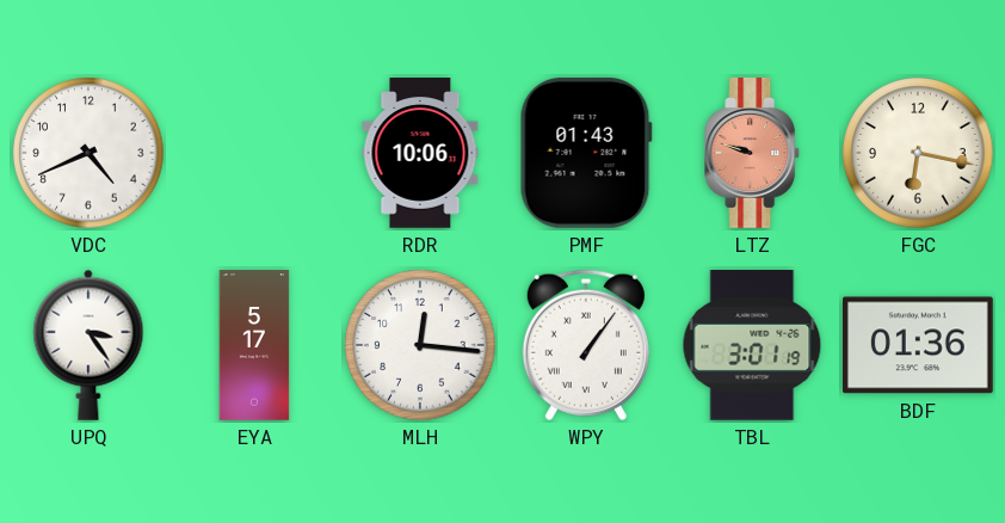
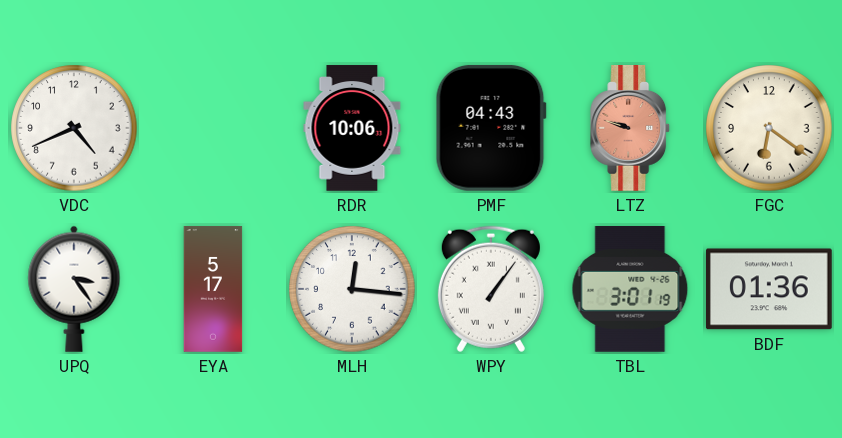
PMF: 01:43 -> 04:43
FGC: 6:17 -> 6:21
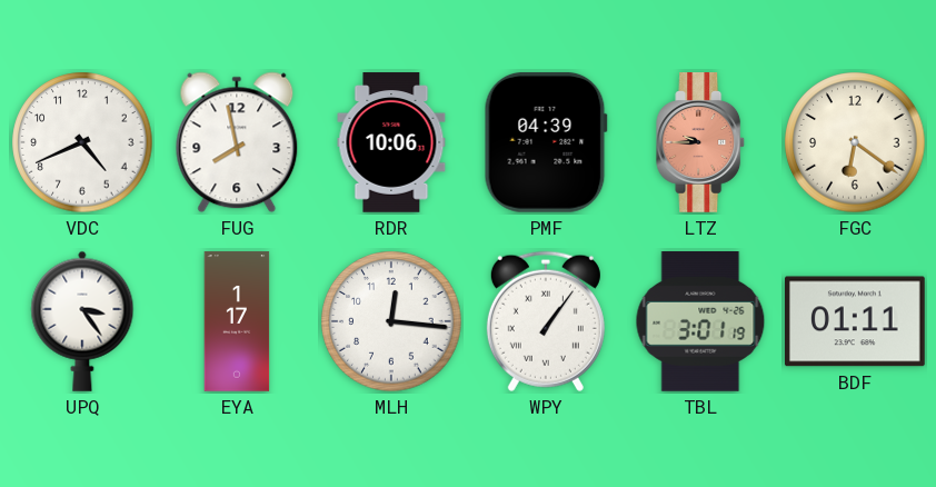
FUG: none -> 7:58
PMF: 04:43 -> 04:39
LTZ: 9:48 -> 9:45
EYA: 5:17 -> 1:17
BDF: 01:36 -> 01:11
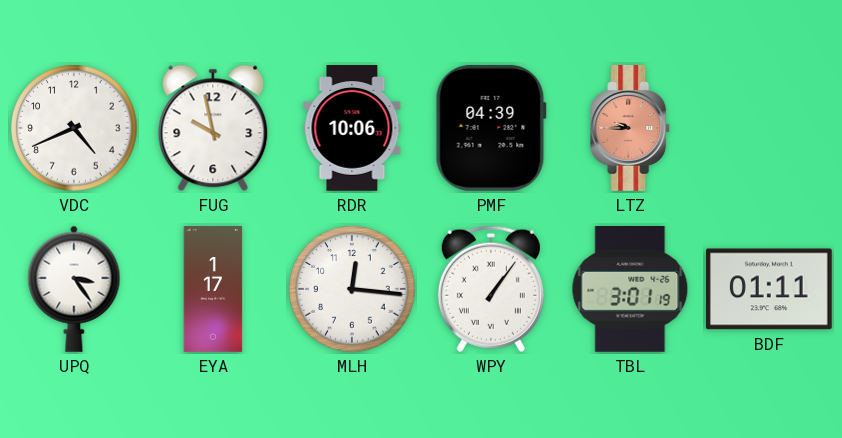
FUG: 7:58 -> 9:58
FGC: 6:21 -> none
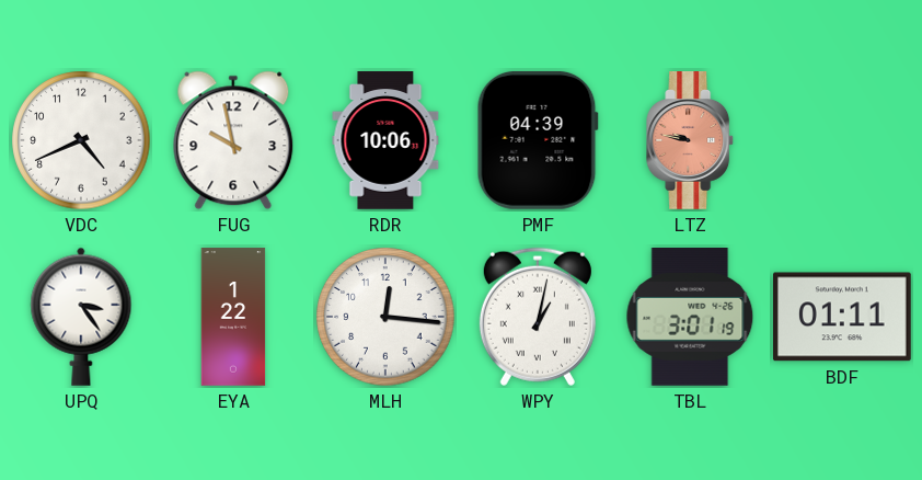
LTZ: 9:45 -> 9:47
EYA: 1:17 -> 1:22
WPY: 1:06 -> 1:02
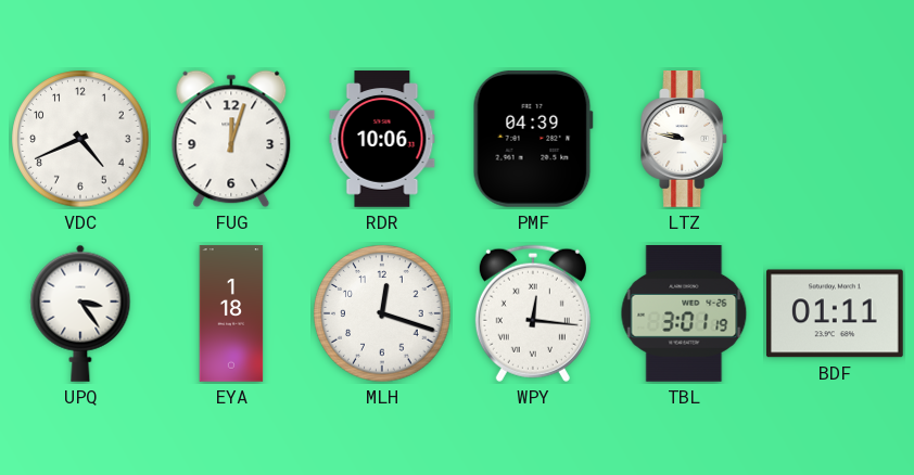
FUG: 9:58 -> 12:03
LTZ dial: salmon -> white
EYA: 1:22 -> 1:18
MLH: 12:16 -> 12:18
WPY: 1:02 -> 12:16
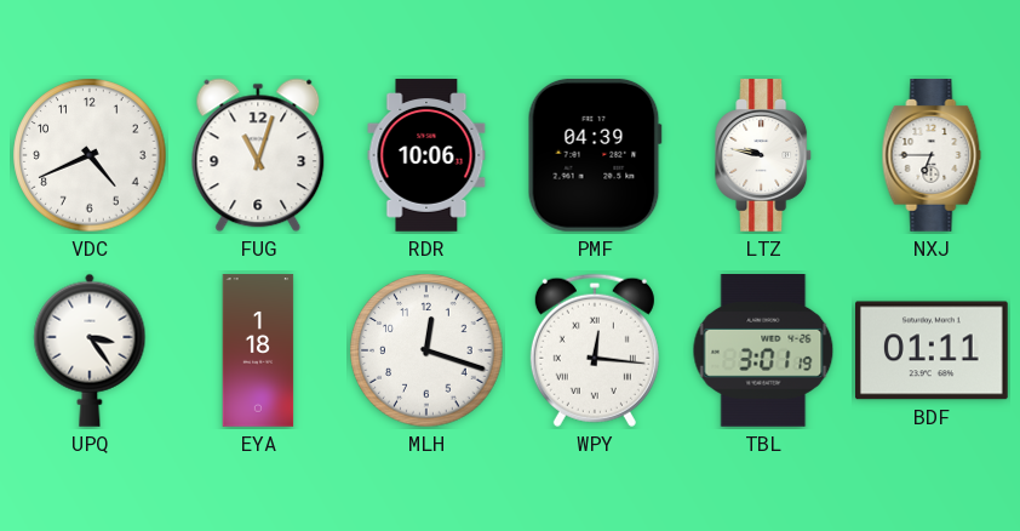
FUG: 12:03 -> 11:03
NXJ: none -> 6:45
